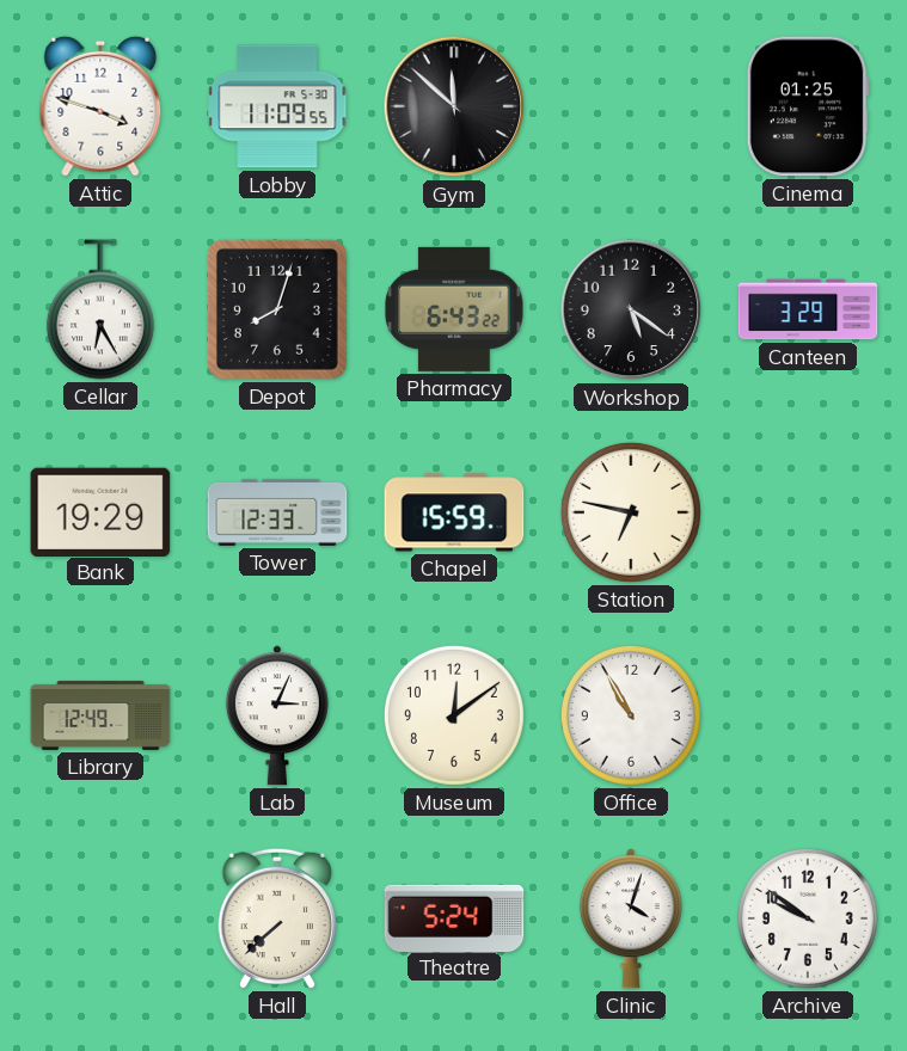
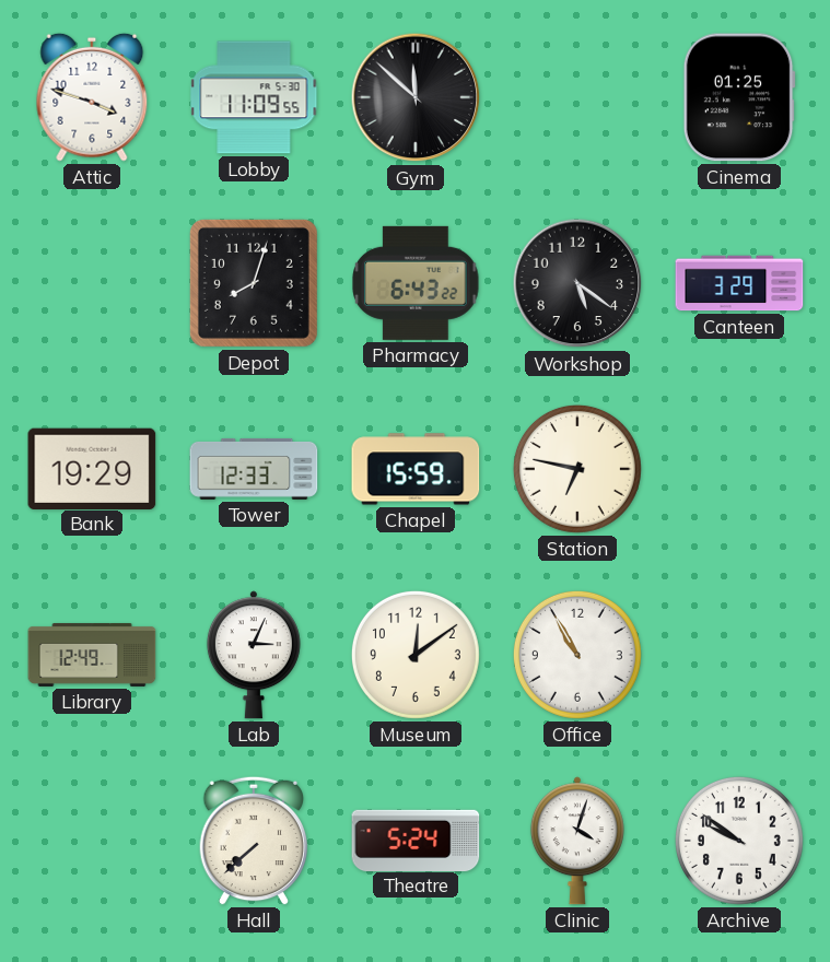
Cellar: 6:25 -> none
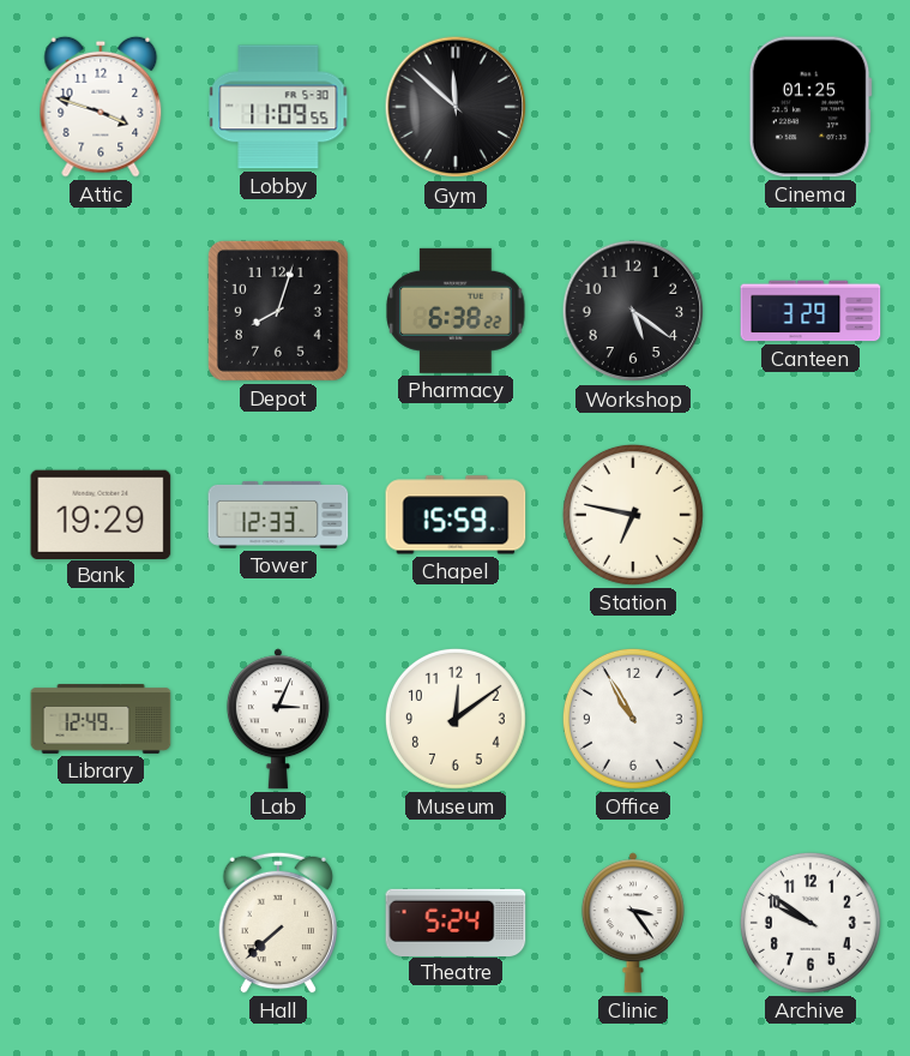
Pharmacy: 6:43 -> 6:38
Clinic: 4:03 -> 3:24
